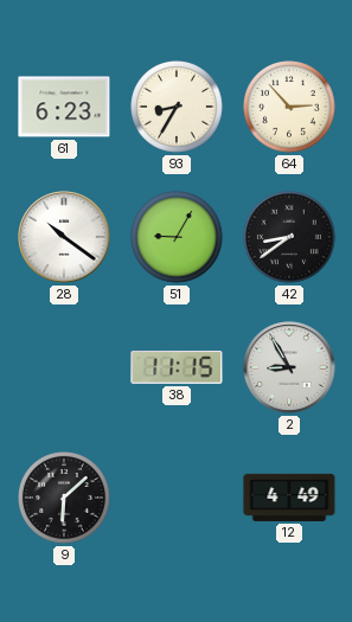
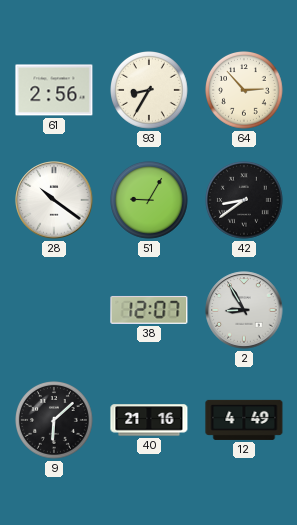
61: 6:23 -> 2:56
38: 11:15 -> 12:07
40: none -> 21:16
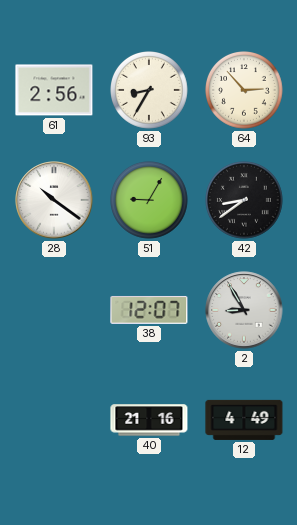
9: 6:08 -> none
